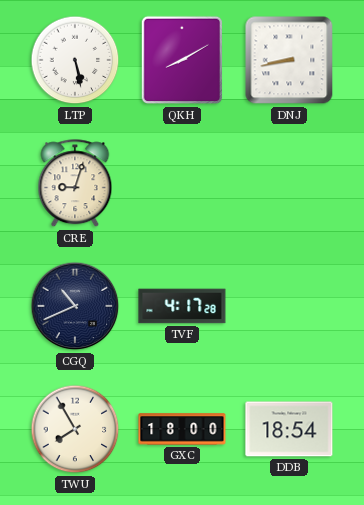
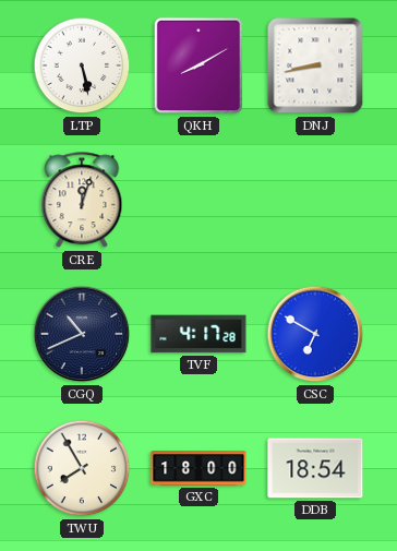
CRE: 9:03 -> 12:03
CSC: none -> 6:50
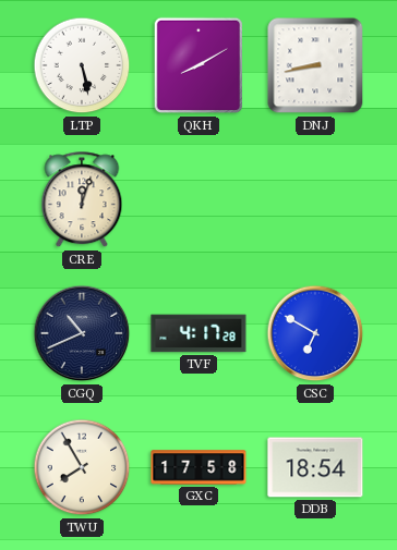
GXC: 18:00 -> 17:58
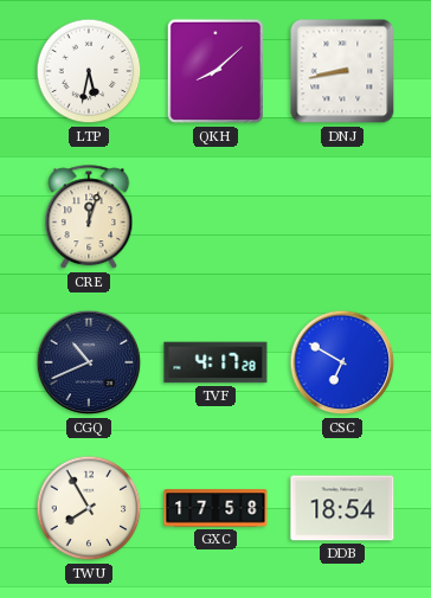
LTP: 5:28 -> 5:32
QKH: 8:10 -> 8:08
